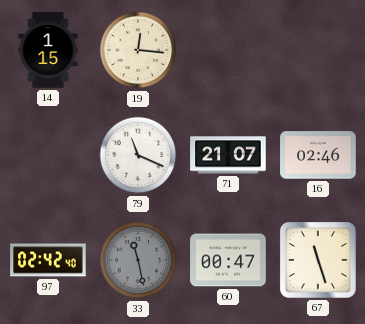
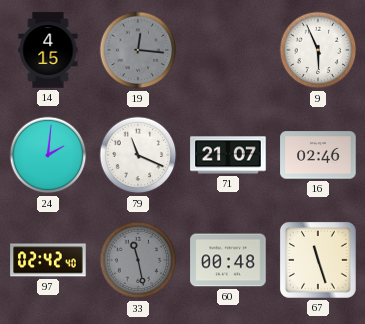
14: 1:15 -> 4:15
19 dial: cream -> grey
9: none -> 5:56
24: none -> 2:01
60: 00:47 -> 00:48
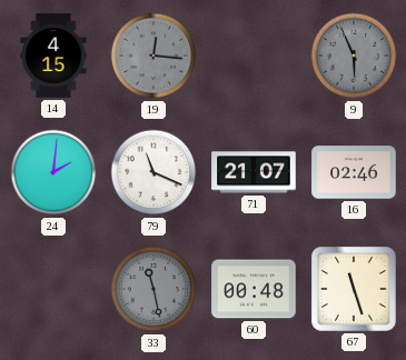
9 dial: white -> grey
97: 02:42 -> none
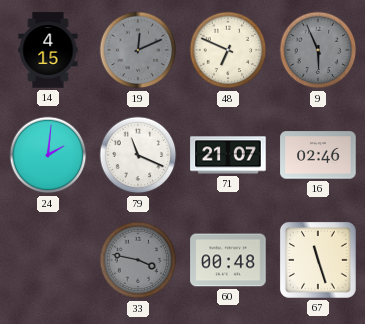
19: 12:16 -> 12:11
48: none -> 6:49
33: 11:28 -> 3:47
